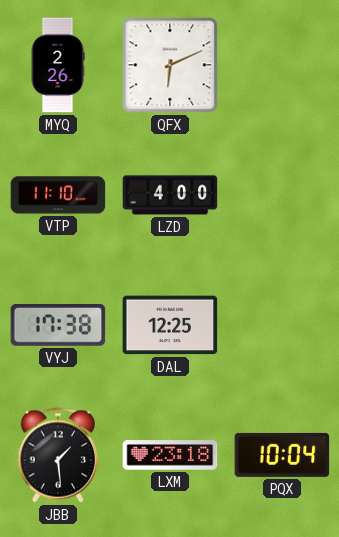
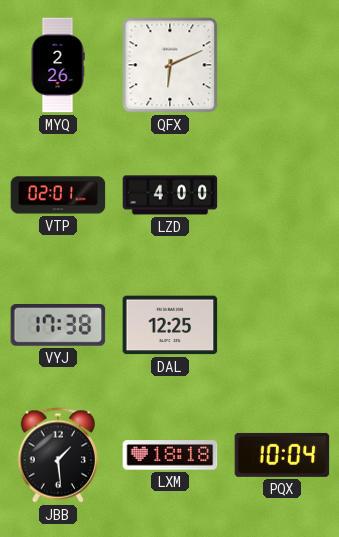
VTP: 11:10 -> 02:01
LXM: 23:18 -> 18:18
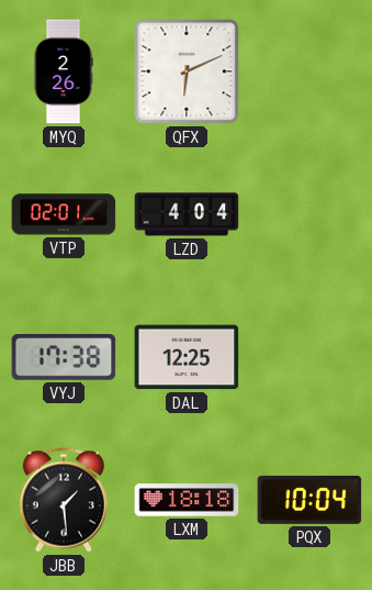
LZD: 4:00 -> 4:04
